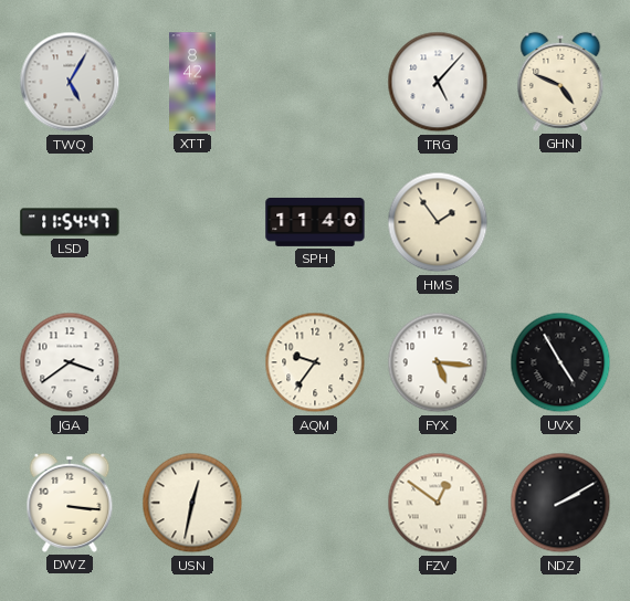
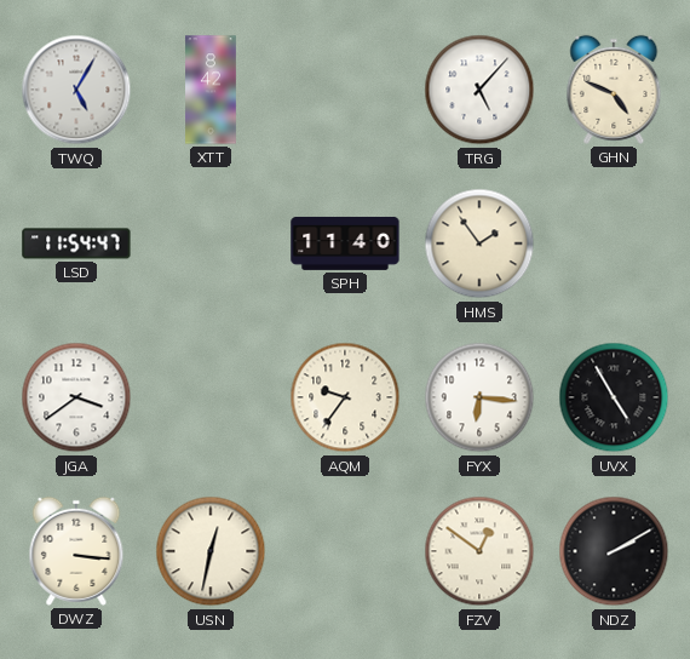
FYX: 5:16 -> 6:16
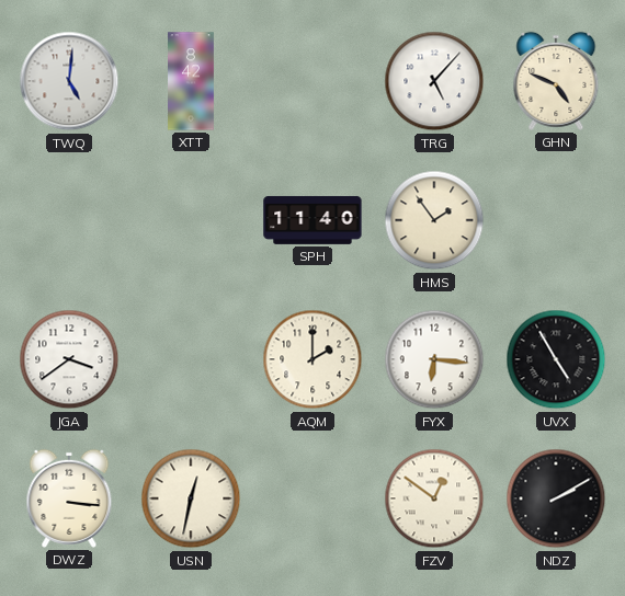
TWQ: 5:05 -> 5:01
LSD: 11:54 -> none
AQM: 9:36 -> 2:00
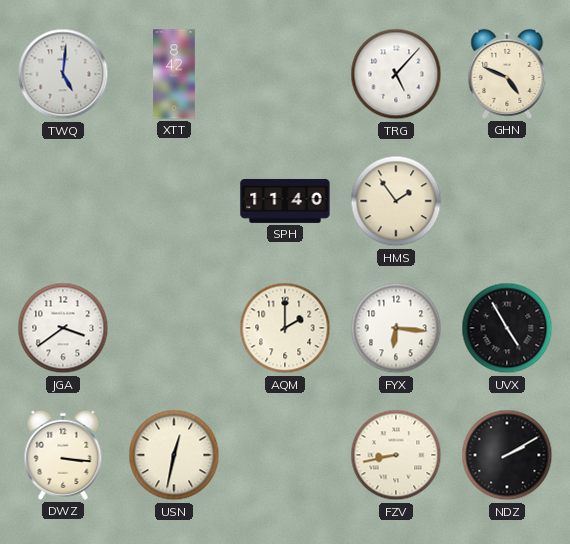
FZV: 12:51 -> 8:43
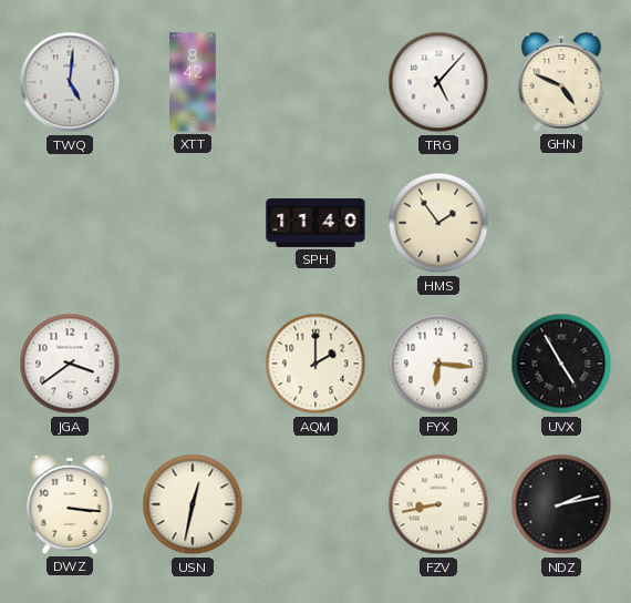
NDZ: 2:10 -> 2:13
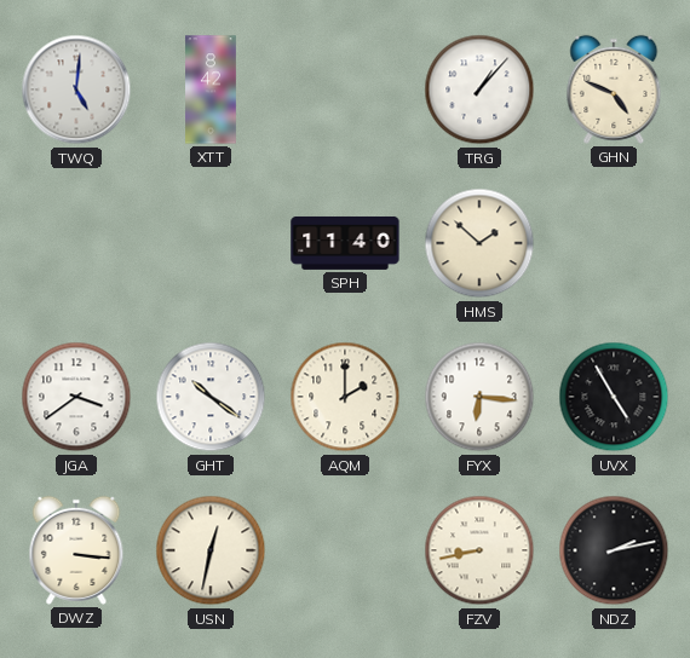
TRG: 5:07 -> 1:07
HMS: 1:54 -> 1:52
GHT: none -> 10:21
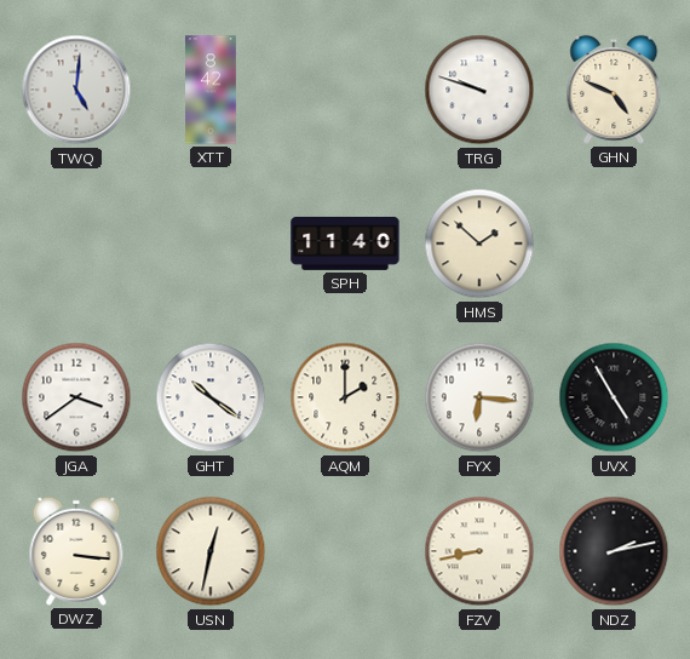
TRG: 1:07 -> 9:48
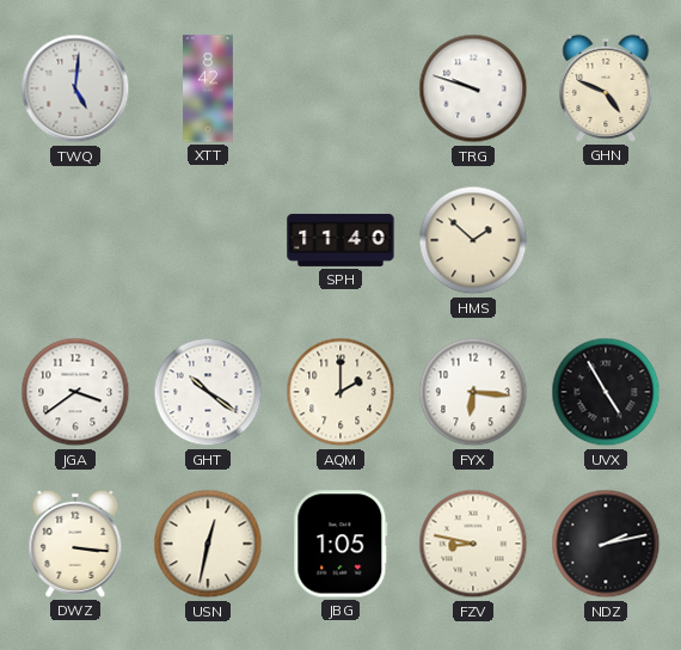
JBG: none -> 1:05
FZV: 8:43 -> 8:47
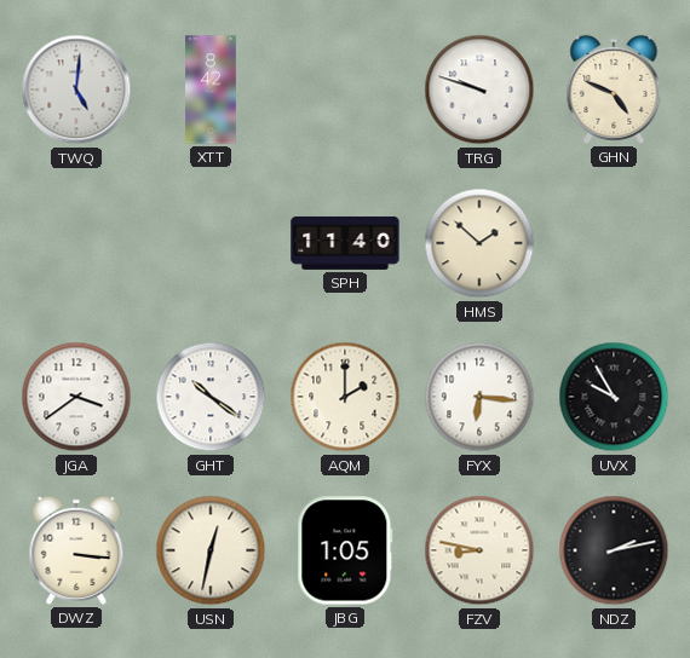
UVX: 4:55 -> 9:55
